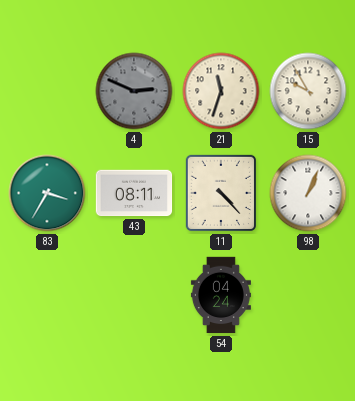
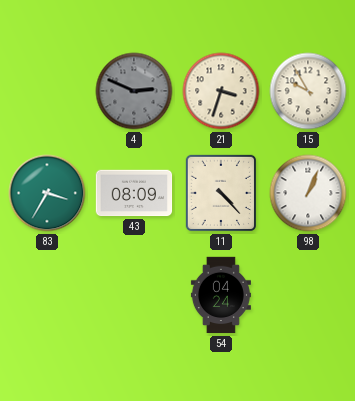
21: 11:33 -> 3:33
43: 08:11 -> 08:09
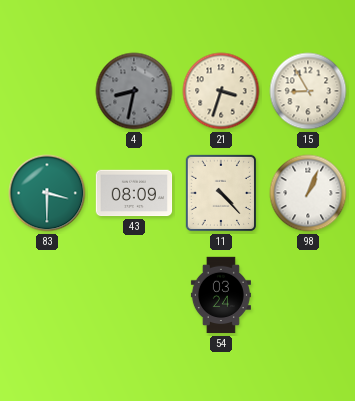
4: 2:49 -> 8:32
15: 9:55 -> 8:55
83: 3:35 -> 3:30
54: 04:24 -> 03:24
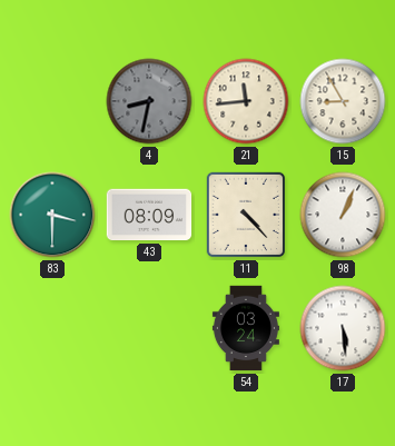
21: 3:33 -> 11:44
17: none -> 5:29
